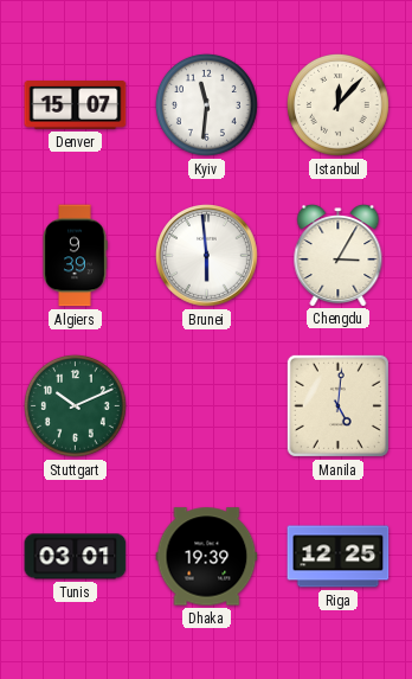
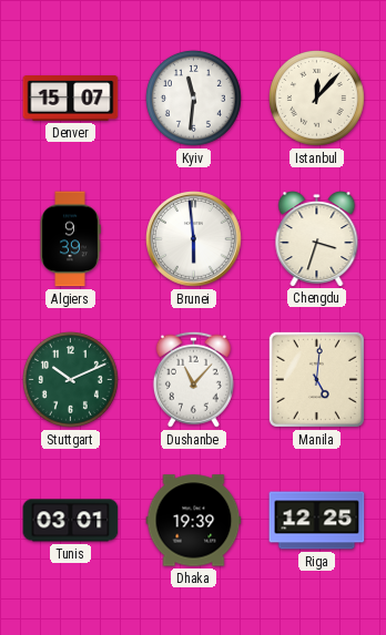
Chengdu: 3:05 -> 3:33
Dushanbe: none -> 11:07
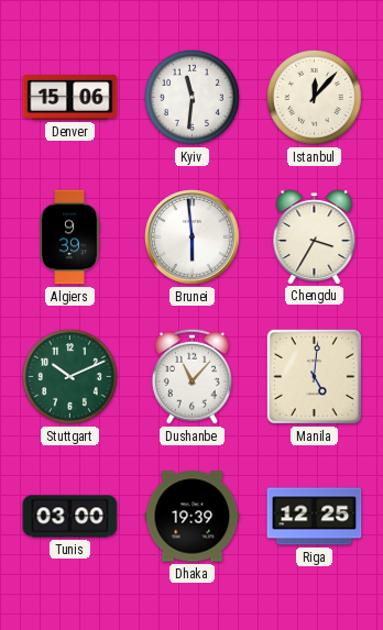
Denver: 15:07 -> 15:06
Chengdu: 3:33 -> 3:35
Tunis: 03:01 -> 03:00
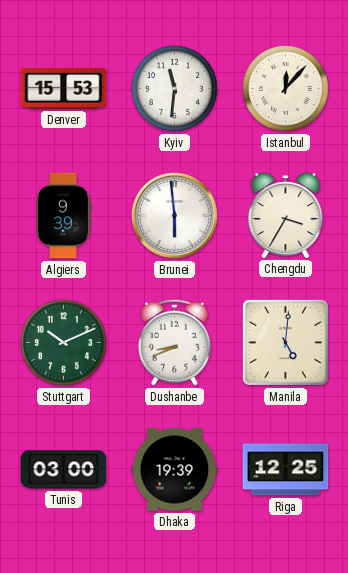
Denver: 15:06 -> 15:53
Dushanbe: 11:07 -> 8:41
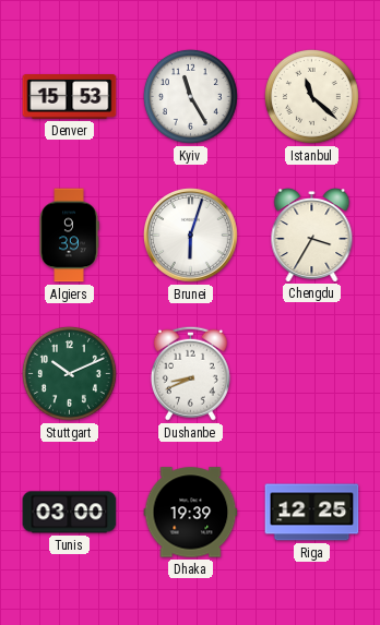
Kyiv: 11:31 -> 11:25
Istanbul: 12:07 -> 11:22
Brunei: 5:59 -> 6:03
Manila: 5:01 -> none
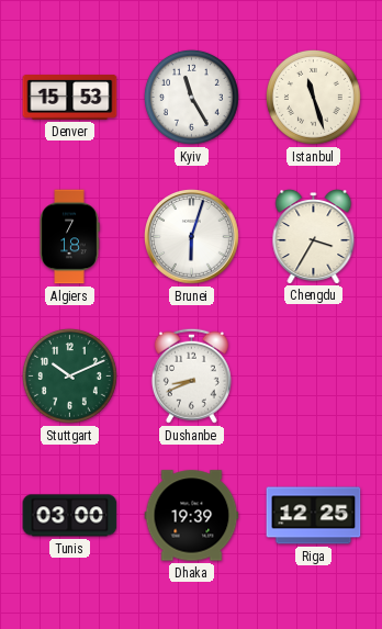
Istanbul: 11:22 -> 11:27
Algiers: 9:39 -> 7:18
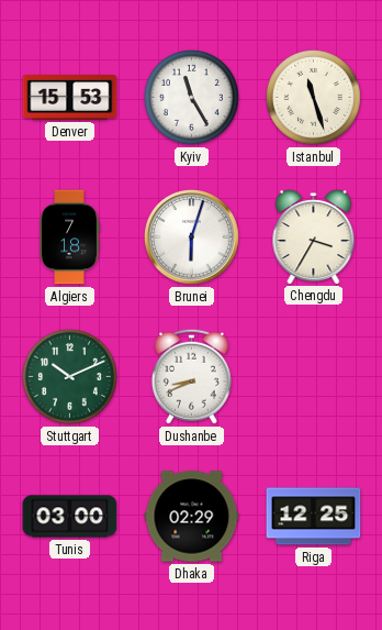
Dhaka: 19:39 -> 02:29
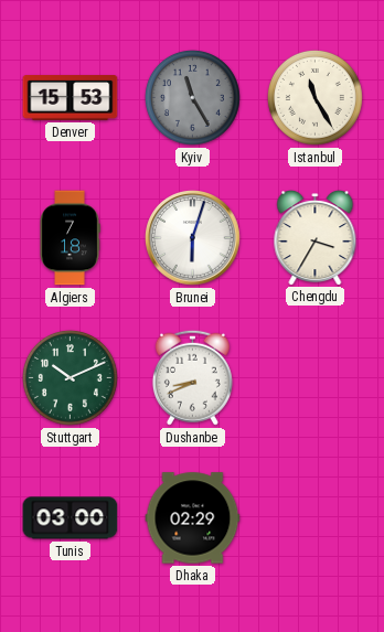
Kyiv dial: white -> grey
Istanbul: 11:27 -> 11:25
Riga: 12:25 -> none
